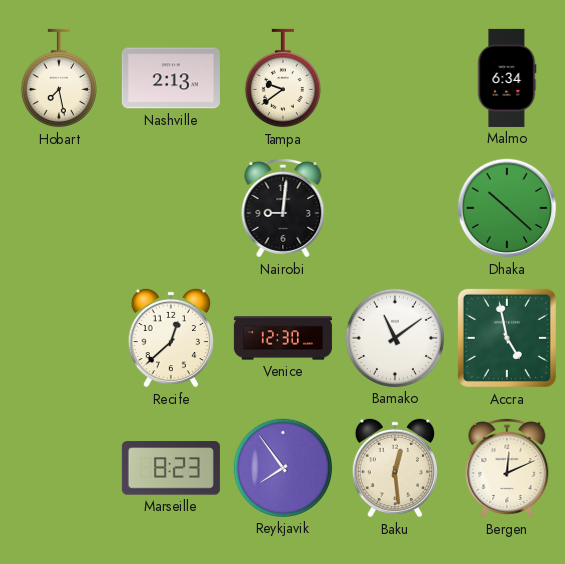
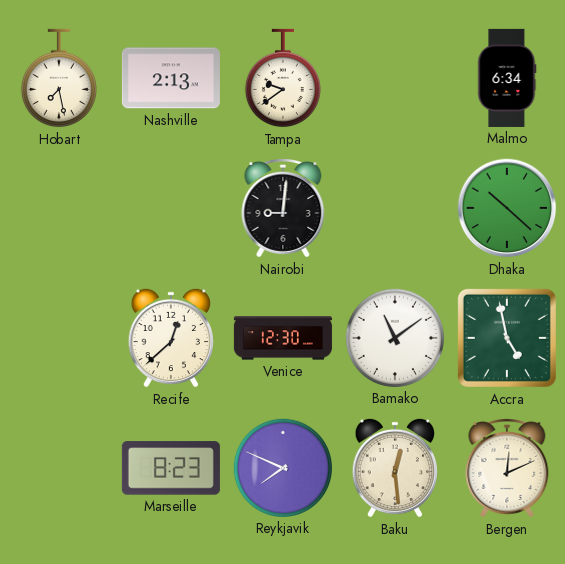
Reykjavik: 7:54 -> 7:49
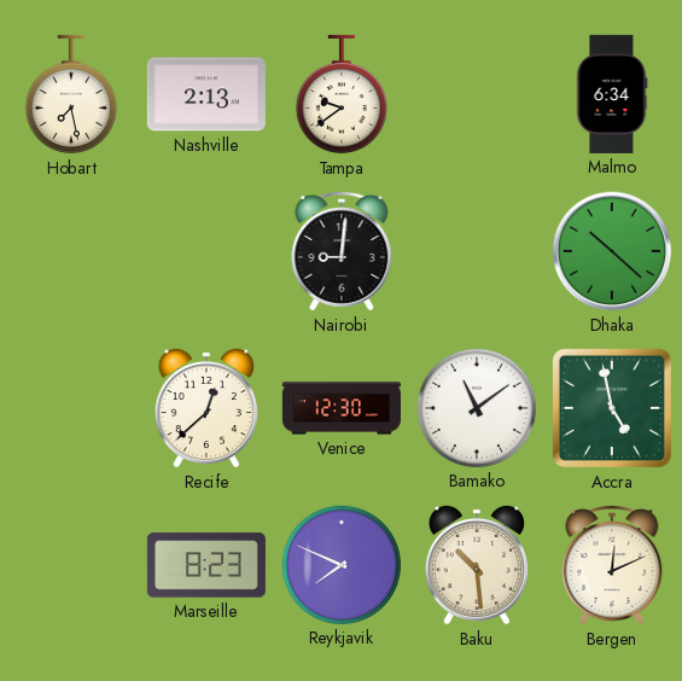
Baku: 12:29 -> 10:29
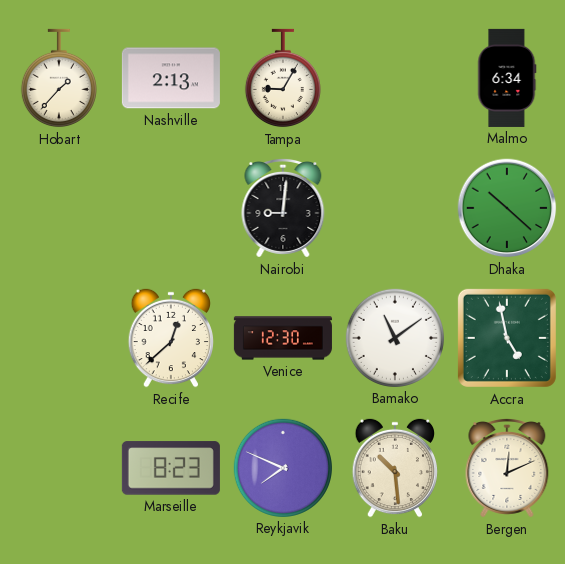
Hobart: 7:28 -> 1:37
Tampa: 9:39 -> 9:05
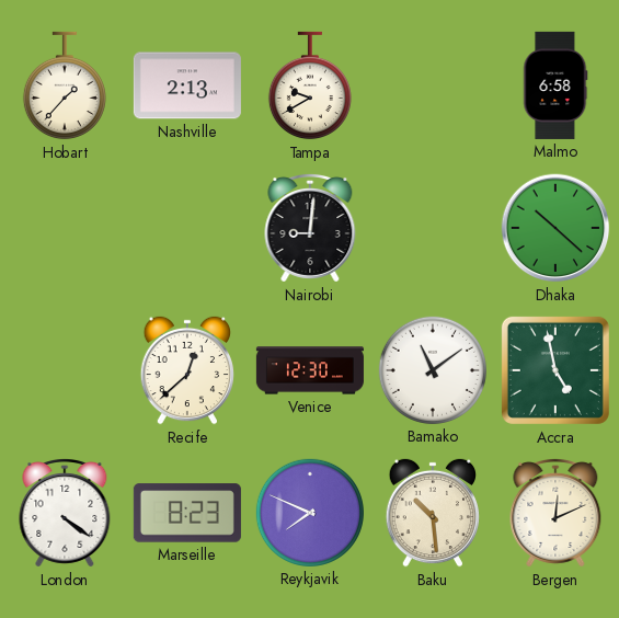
Tampa: 9:05 -> 9:40
Malmo: 6:34 -> 6:58
London: none -> 4:21
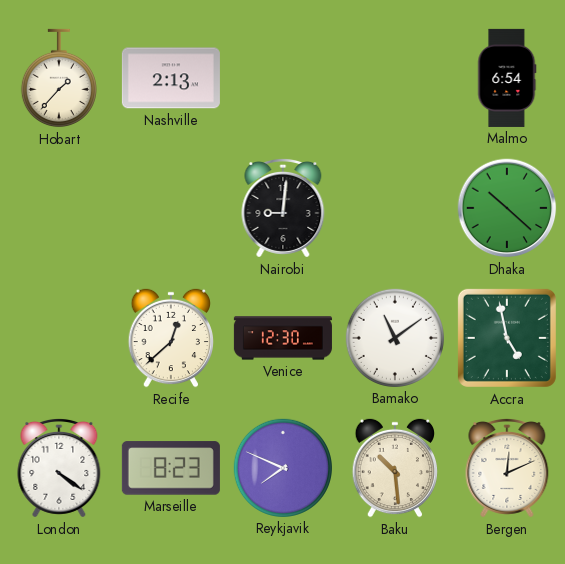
Tampa: 9:40 -> none
Malmo: 6:58 -> 6:54
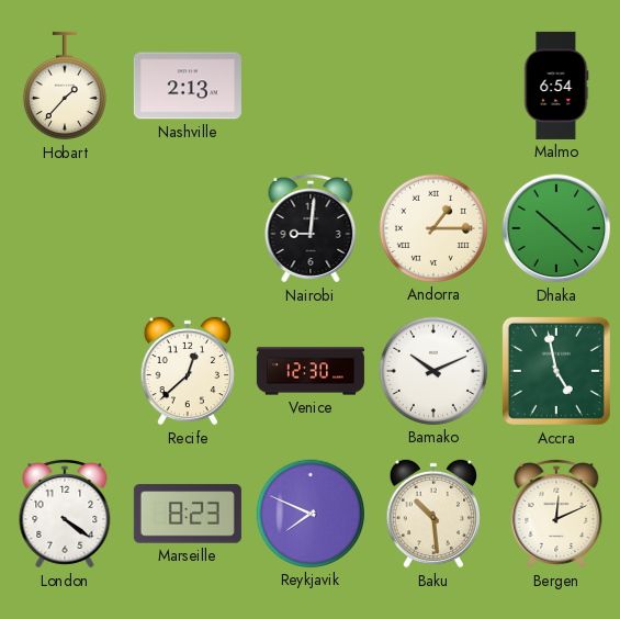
Andorra: none -> 1:15
Bamako: 11:09 -> 10:11
